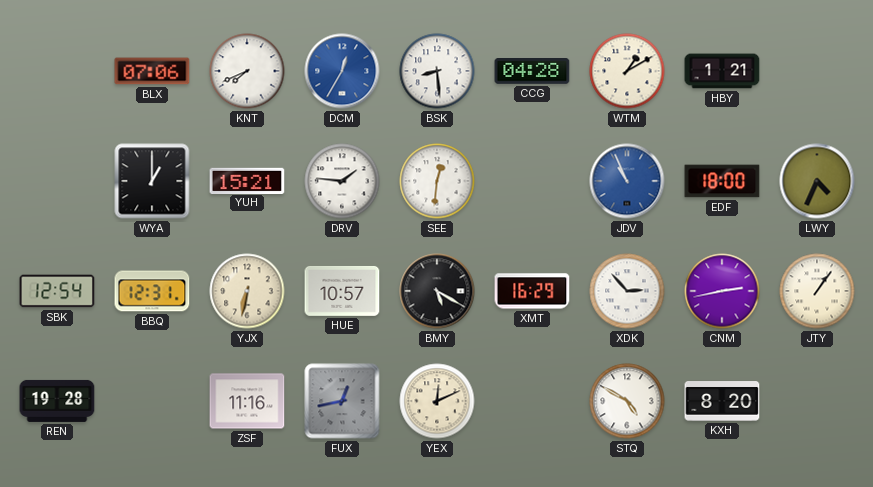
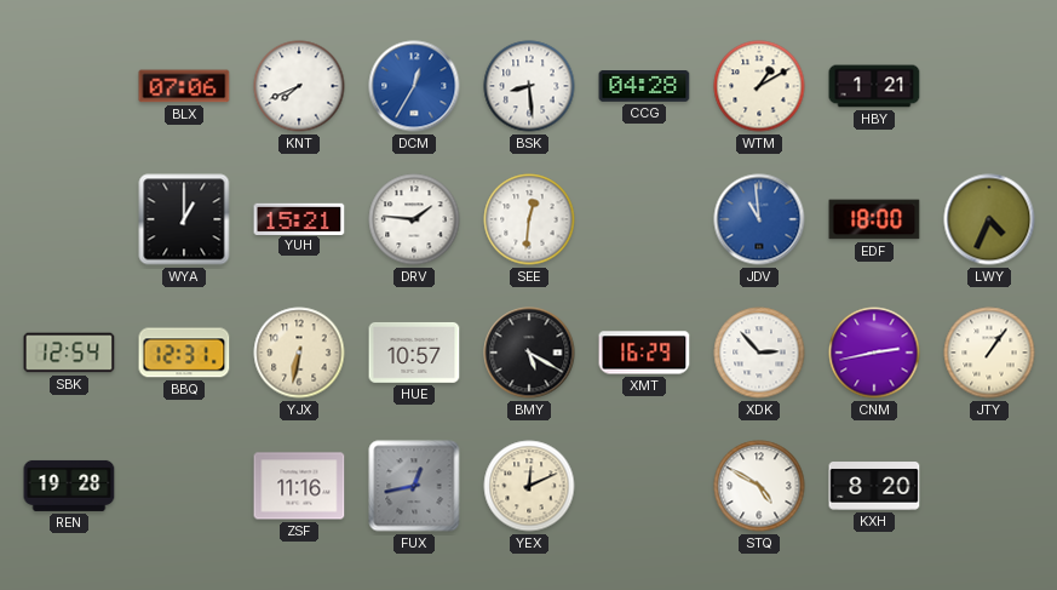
JDV: 10:56 -> 10:59
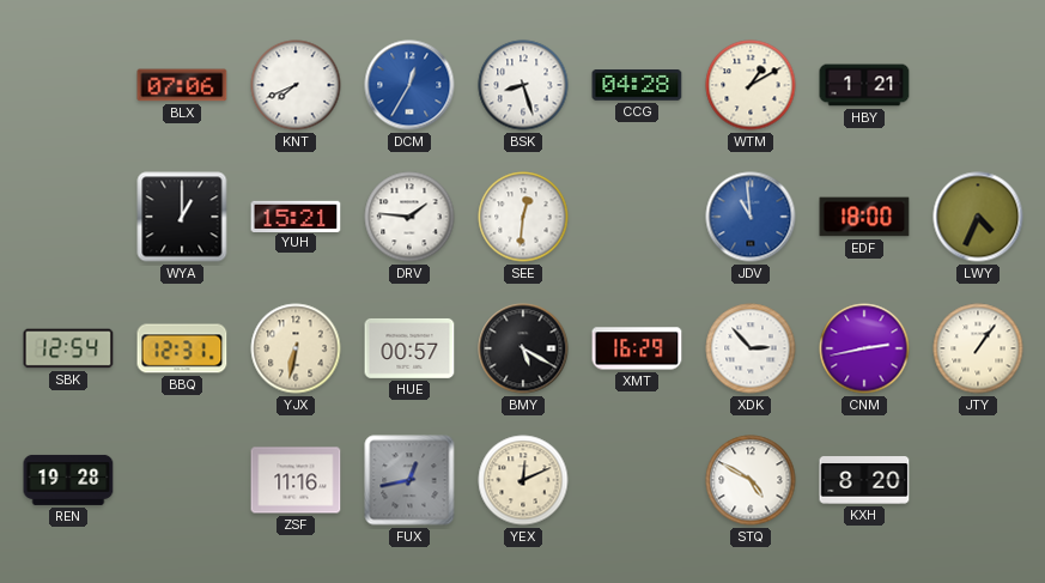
BSK: 8:29 -> 8:27
HUE: 10:57 -> 00:57
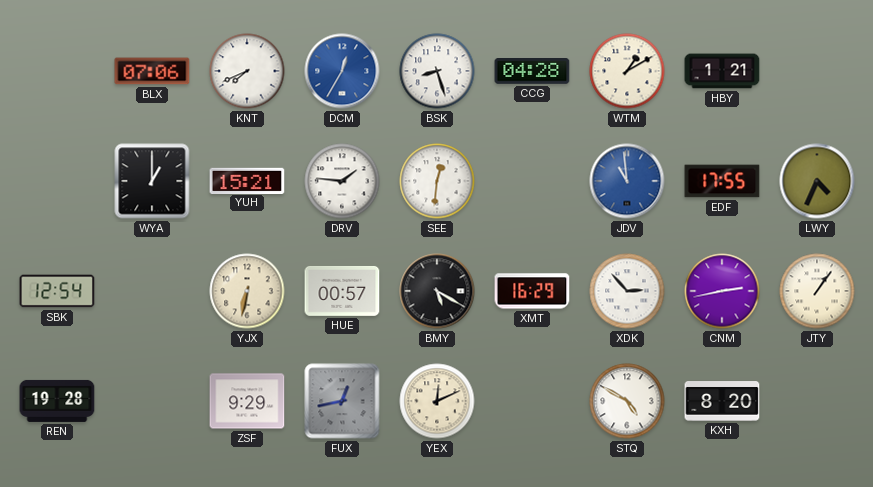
EDF: 18:00 -> 17:55
BBQ: 12:31 -> none
ZSF: 11:16 -> 9:29
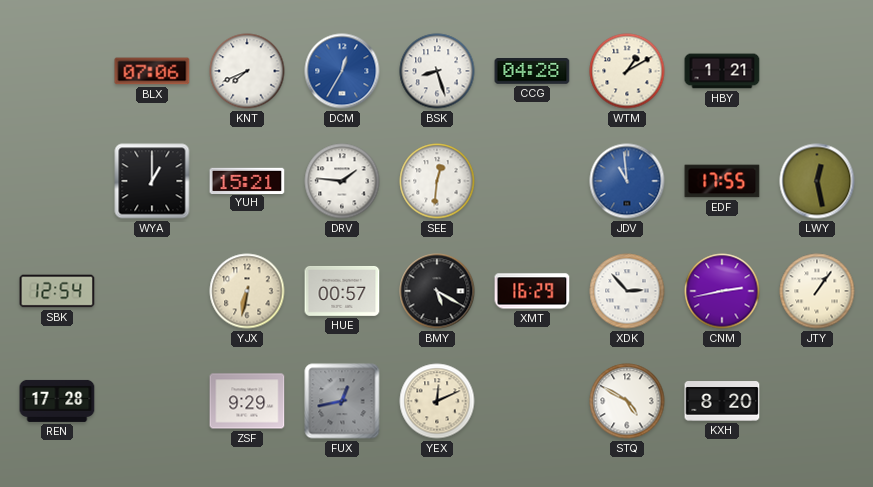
LWY: 4:34 -> 12:28
REN: 19:28 -> 17:28
